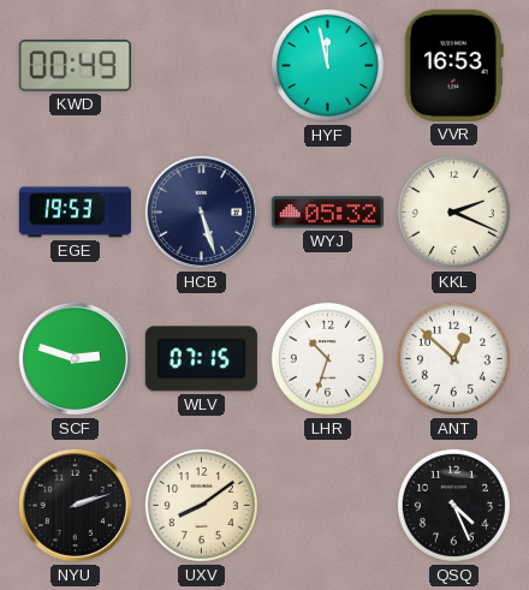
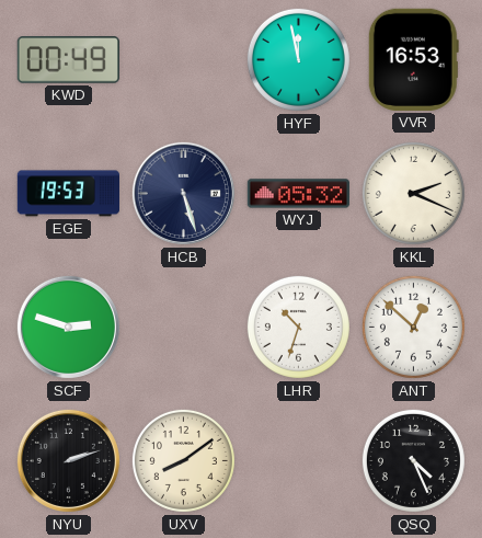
WLV: 07:15 -> none
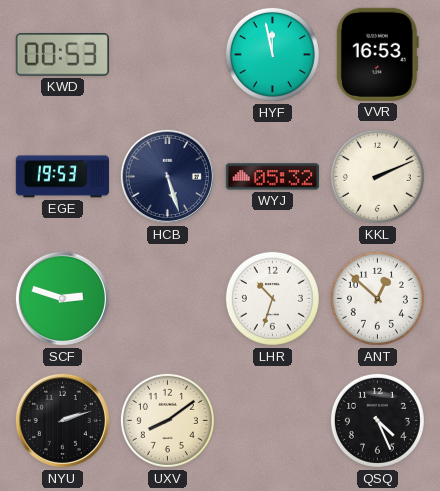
KWD: 00:49 -> 00:53
KKL: 2:19 -> 2:11
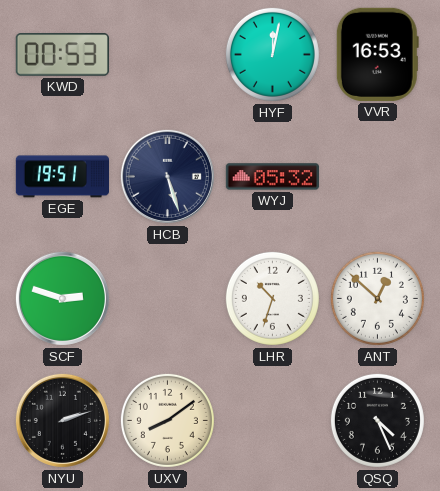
HYF: 11:58 -> 12:02
EGE: 19:53 -> 19:51
KKL: 2:11 -> none
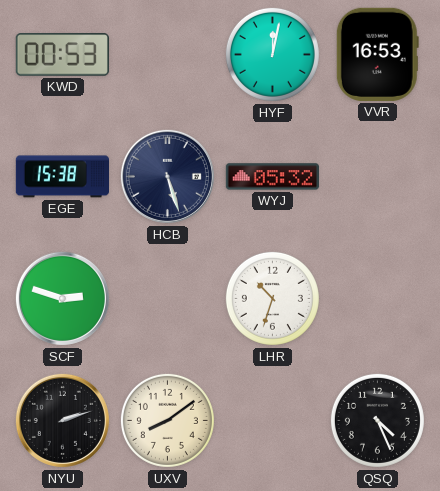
EGE: 19:51 -> 15:38
ANT: 12:52 -> none
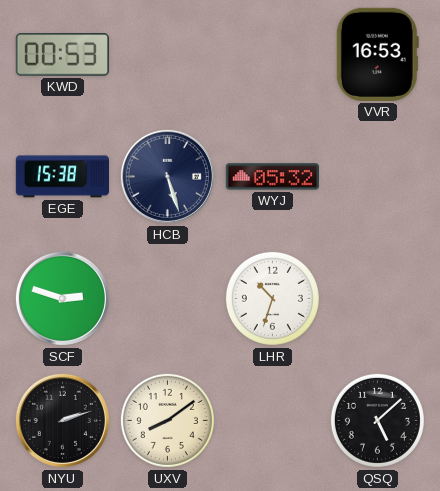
HYF: 12:02 -> none
QSQ: 4:26 -> 5:08
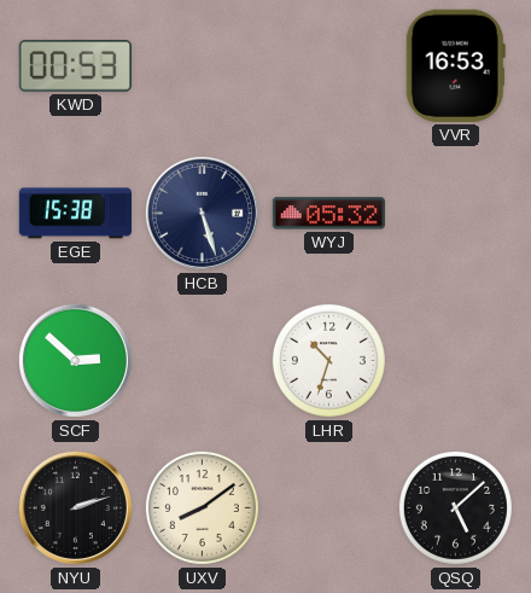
SCF: 2:48 -> 2:52
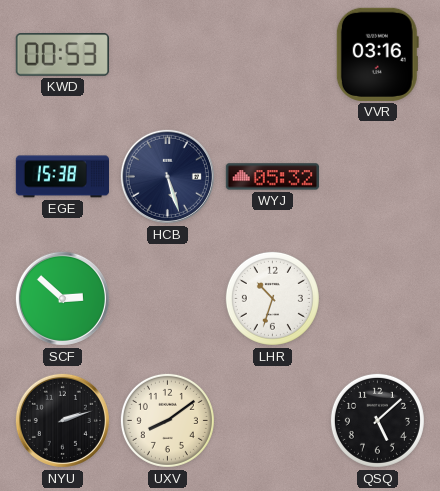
VVR: 16:53 -> 03:16
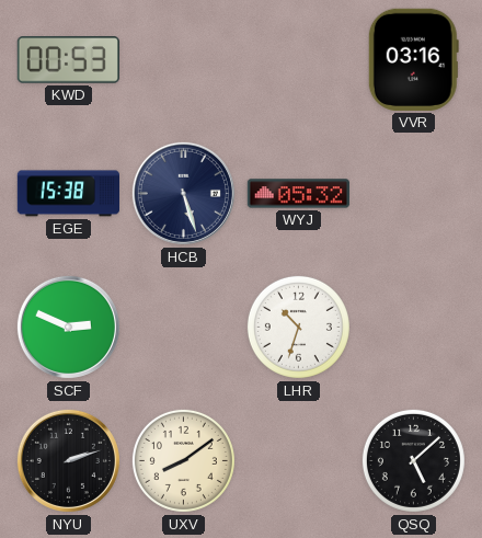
SCF: 2:52 -> 2:49
